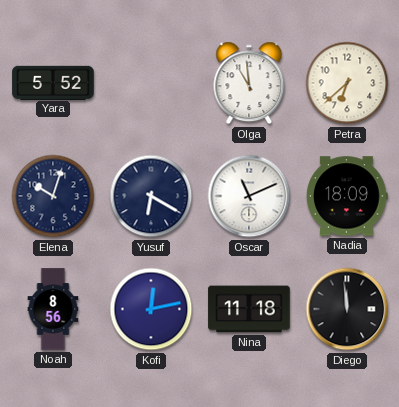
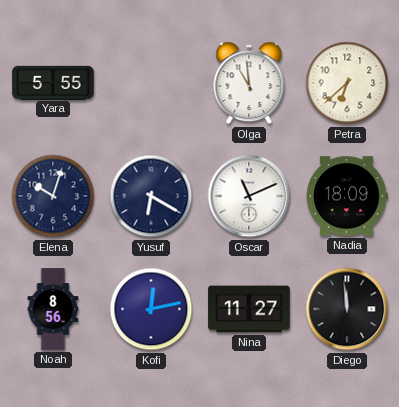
Yara: 5:52 -> 5:55
Nina: 11:18 -> 11:27
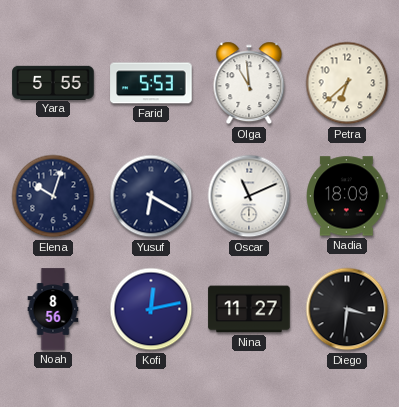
Farid: none -> 5:53
Diego: 11:59 -> 3:31
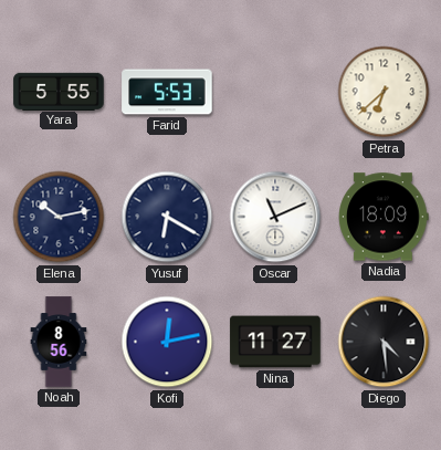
Olga: 10:59 -> none
Elena: 10:03 -> 10:13
Diego: 3:31 -> 4:29
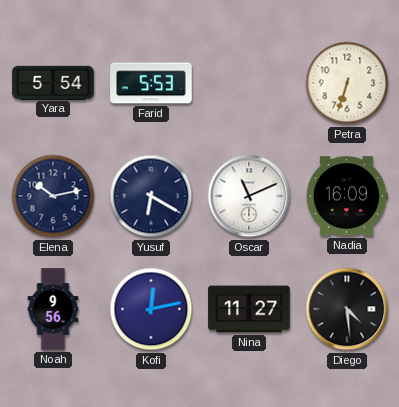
Yara: 5:55 -> 5:54
Petra: 6:38 -> 6:33
Nadia: 18:09 -> 16:09
Noah: 8:56 -> 9:56
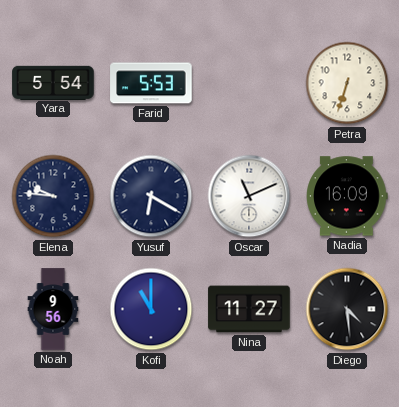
Elena: 10:13 -> 9:46
Kofi: 12:13 -> 11:00
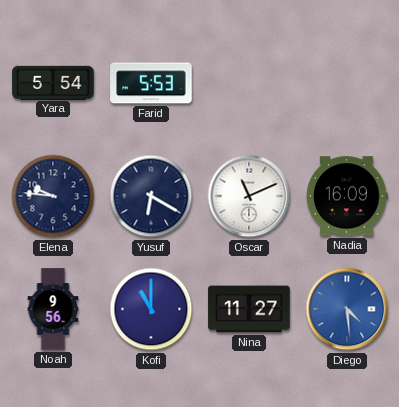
Petra: 6:33 -> none
Diego dial: black -> blue
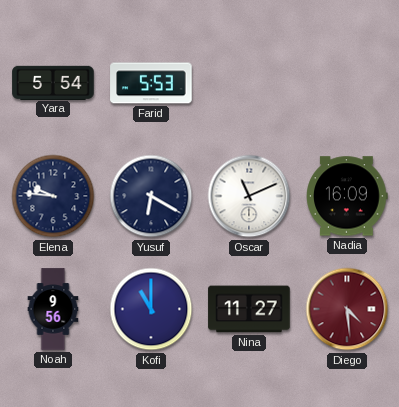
Diego dial: blue -> burgundy
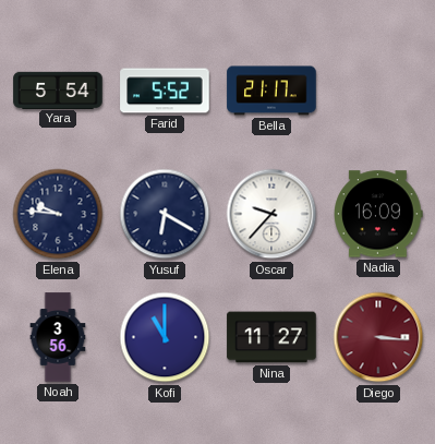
Farid: 5:53 -> 5:52
Bella: none -> 21:17
Oscar: 11:11 -> 9:37
Noah: 9:56 -> 3:56
Diego: 4:29 -> 3:16
